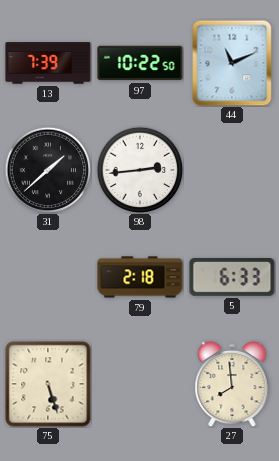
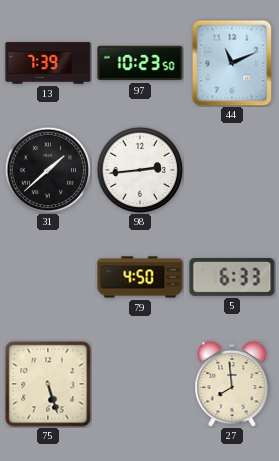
97: 10:22 -> 10:23
79: 2:18 -> 4:50
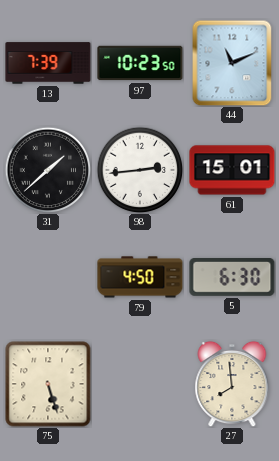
61: none -> 15:01
5: 6:33 -> 6:30
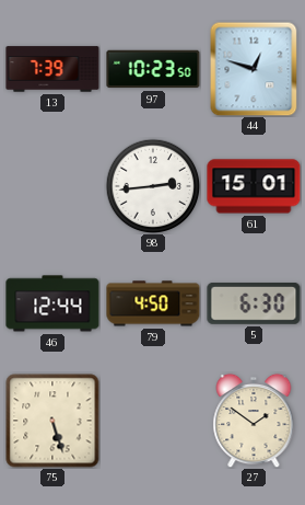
44: 11:11 -> 12:48
31: 1:38 -> none
46: none -> 12:44
27: 7:59 -> 1:51
